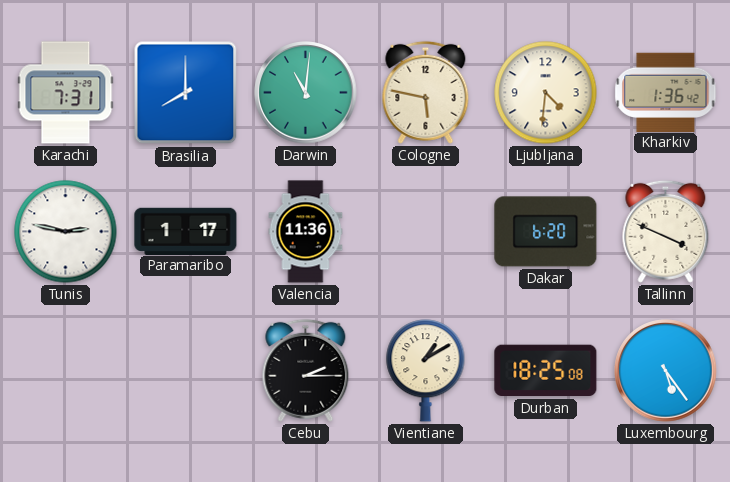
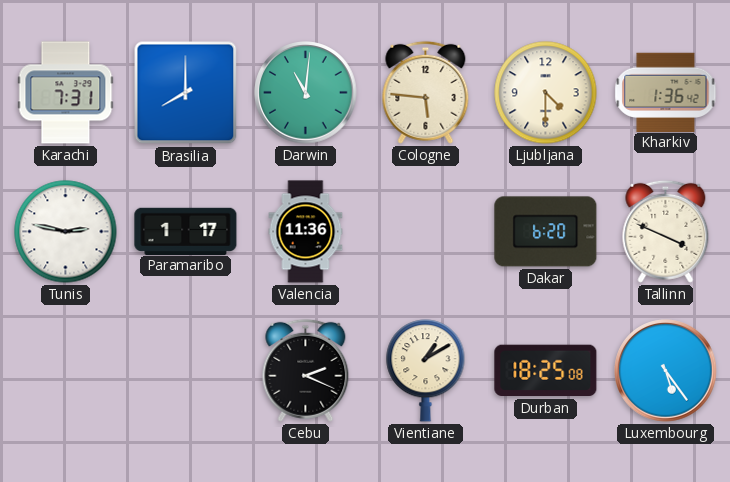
Cologne: 5:47 -> 5:46
Ljubljana: 4:31 -> 4:30
Cebu: 2:15 -> 2:19
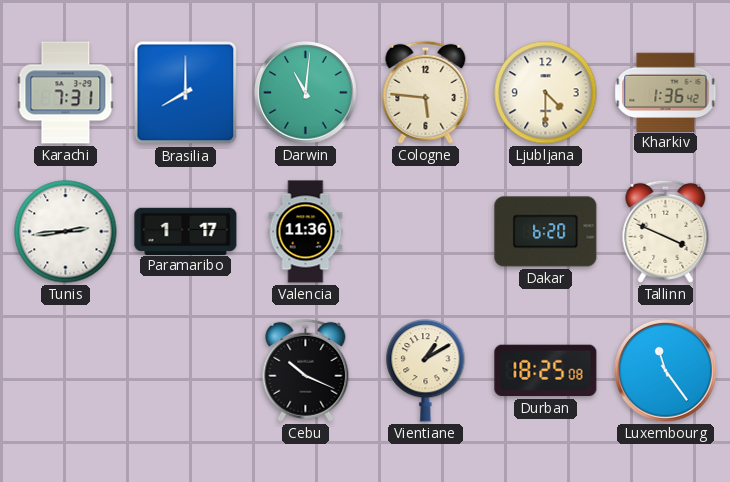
Tunis: 2:47 -> 2:44
Cebu: 2:19 -> 10:19
Luxembourg: 5:24 -> 11:24
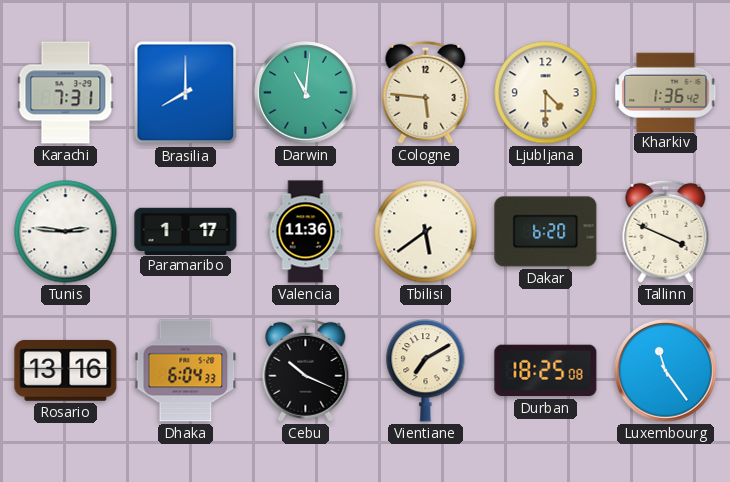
Tunis: 2:44 -> 2:46
Tbilisi: none -> 5:39
Rosario: none -> 13:16
Dhaka: none -> 6:04
Vientiane: 1:10 -> 7:10
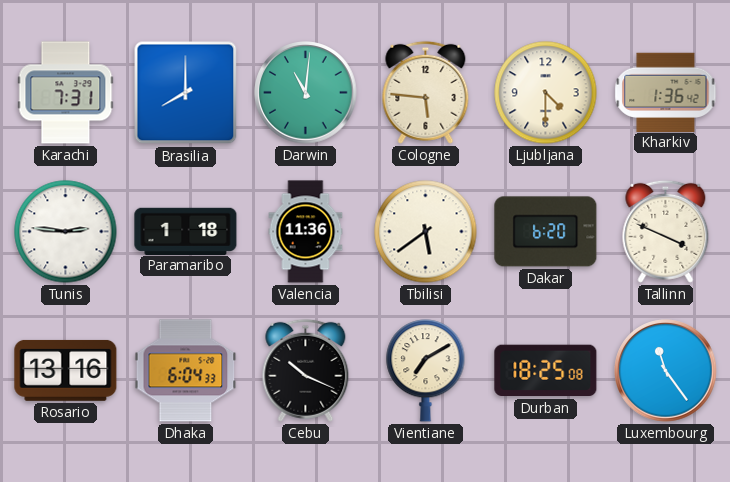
Paramaribo: 1:17 -> 1:18
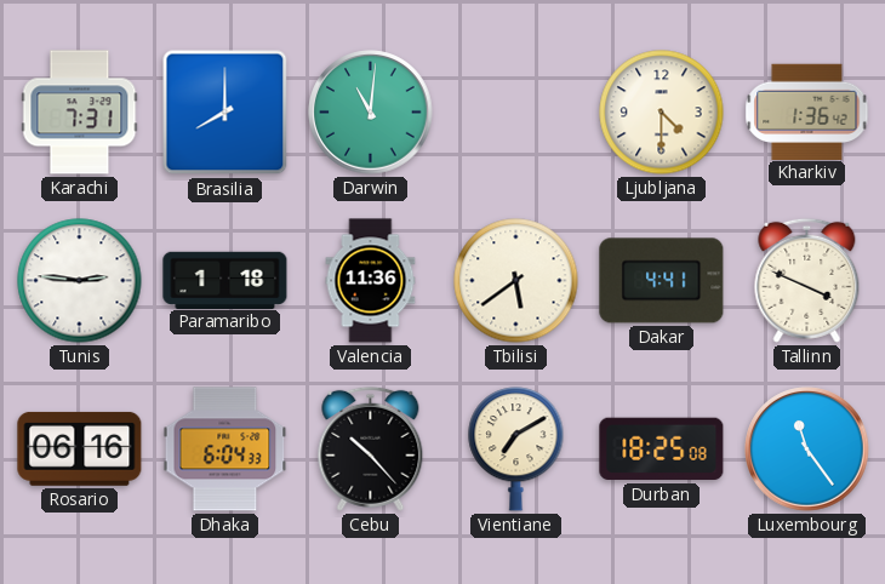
Cologne: 5:46 -> none
Dakar: 6:20 -> 4:41
Rosario: 13:16 -> 06:16
Cebu: 10:19 -> 10:23
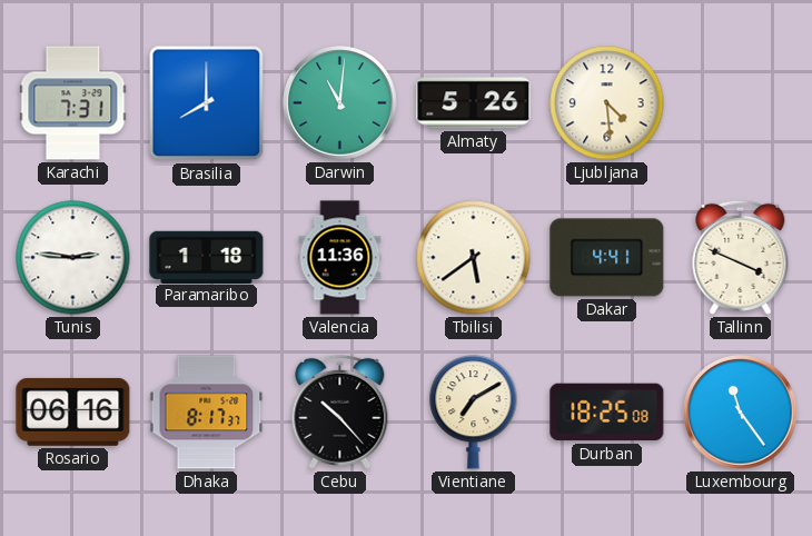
Almaty: none -> 5:26
Ljubljana: 4:30 -> 4:29
Kharkiv: 1:36 -> none
Dhaka: 6:04 -> 8:17
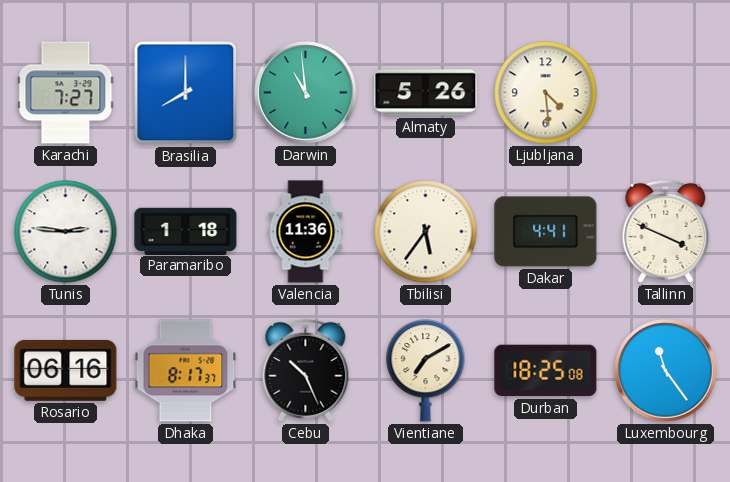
Karachi: 7:31 -> 7:27
Darwin: 11:01 -> 10:59
Tbilisi: 5:39 -> 5:36
Cebu: 10:23 -> 10:26
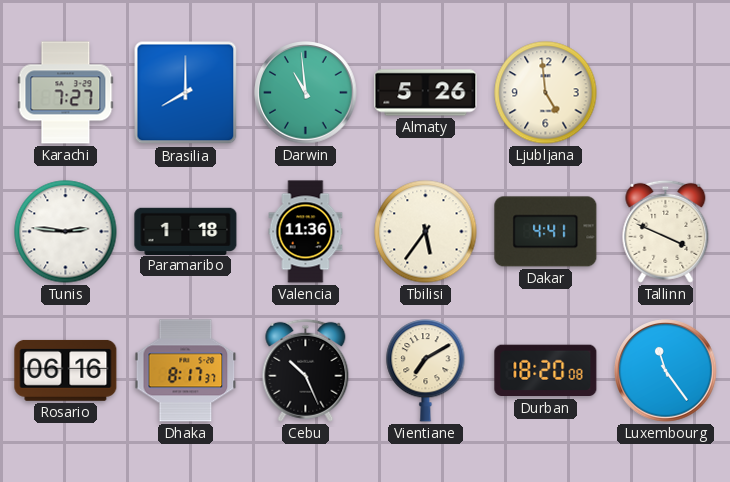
Ljubljana: 4:29 -> 4:59
Durban: 18:25 -> 18:20
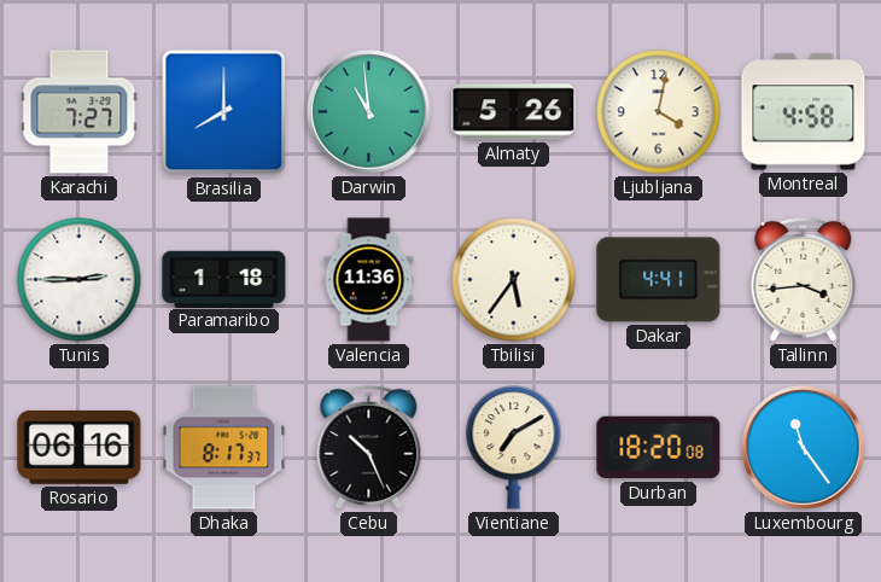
Ljubljana: 4:59 -> 4:02
Montreal: none -> 4:58
Tunis: 2:46 -> 2:45
Tallinn: 3:49 -> 3:44
